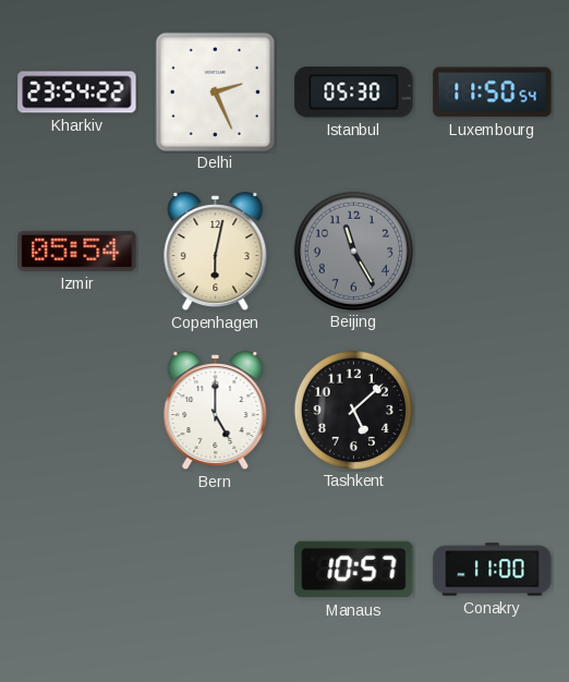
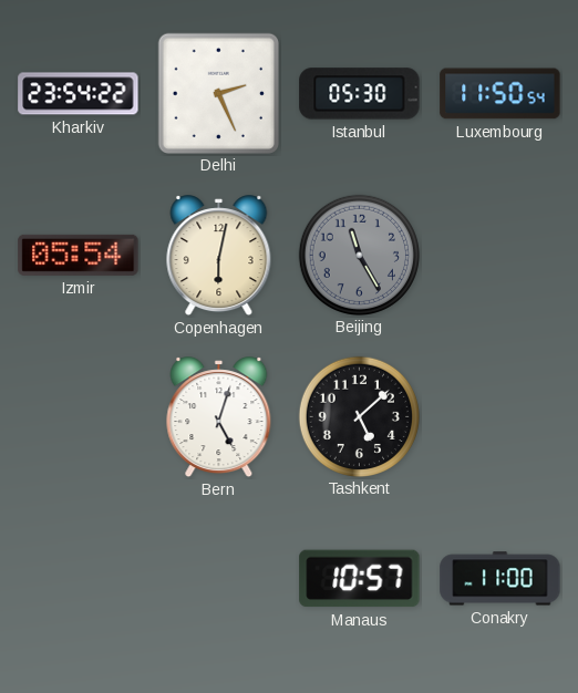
Bern: 5:00 -> 5:03
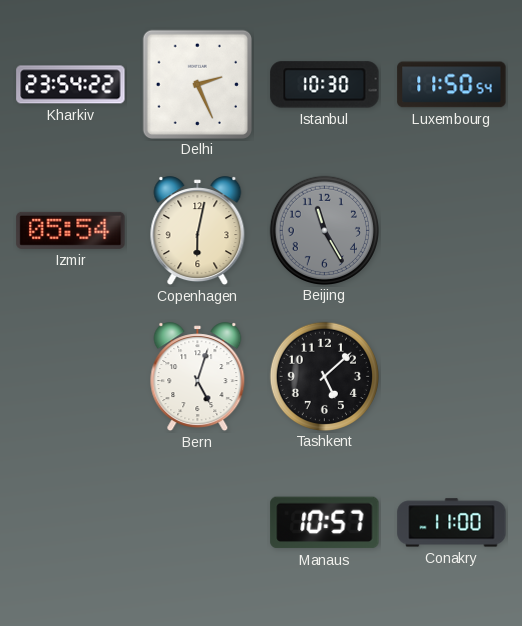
Istanbul: 05:30 -> 10:30
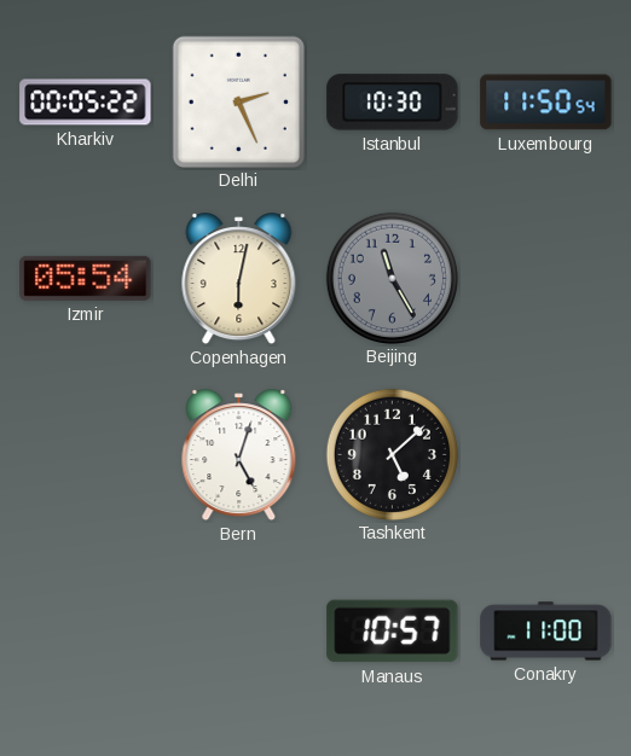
Kharkiv: 23:54 -> 00:05
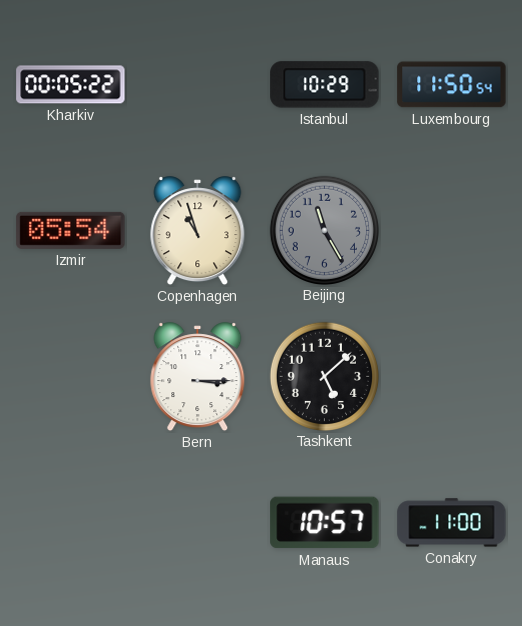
Delhi: 2:26 -> none
Istanbul: 10:30 -> 10:29
Copenhagen: 6:02 -> 10:57
Bern: 5:03 -> 3:15
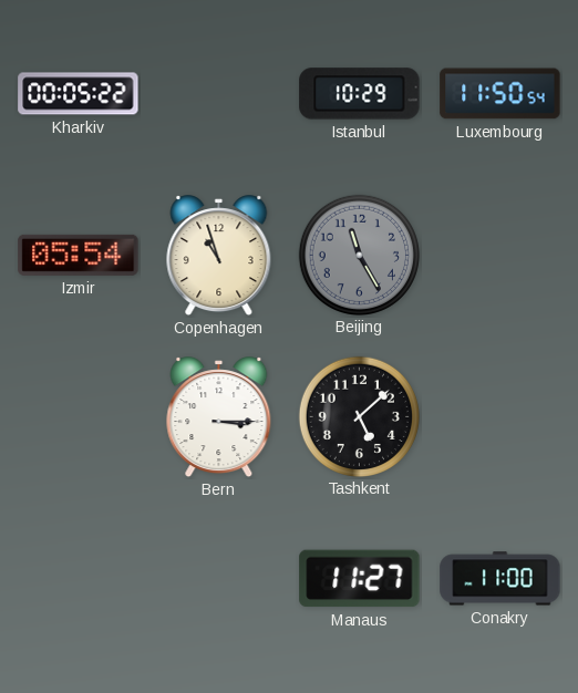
Manaus: 10:57 -> 11:27
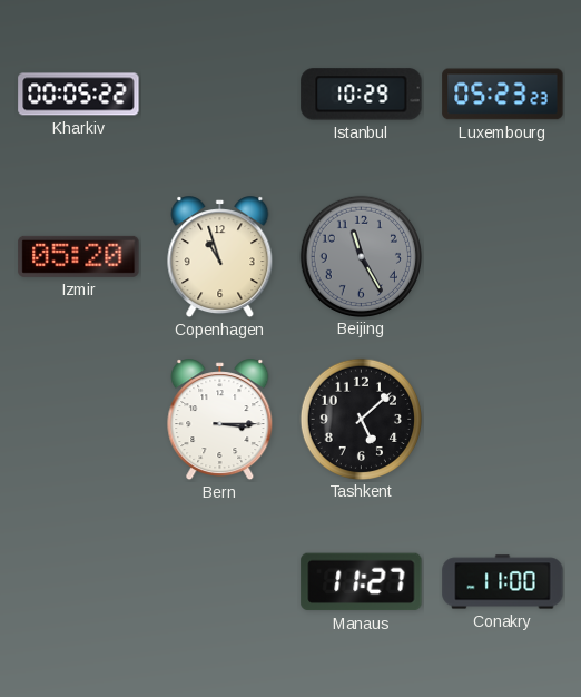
Luxembourg: 11:50 -> 05:23
Izmir: 05:54 -> 05:20
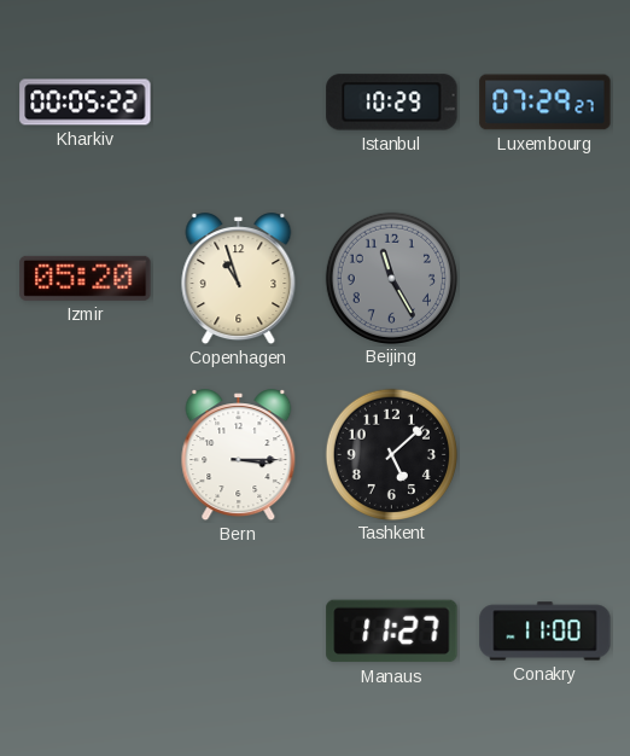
Luxembourg: 05:23 -> 07:29
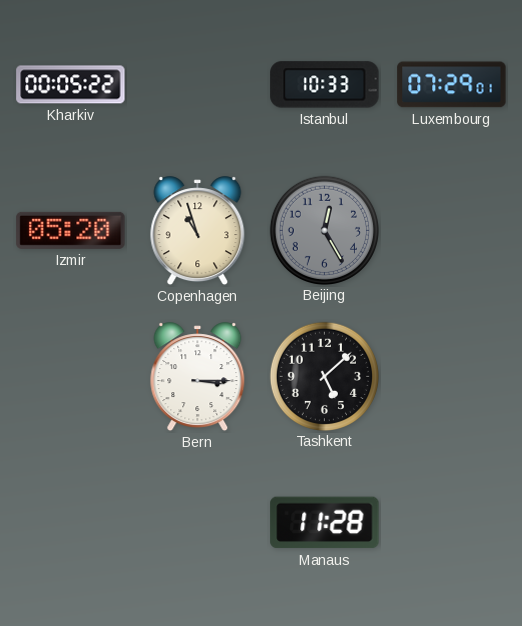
Istanbul: 10:29 -> 10:33
Luxembourg: 07:29:27 -> 07:29:01
Beijing: 11:25 -> 12:25
Manaus: 11:27 -> 11:28
Conakry: 11:00 -> none
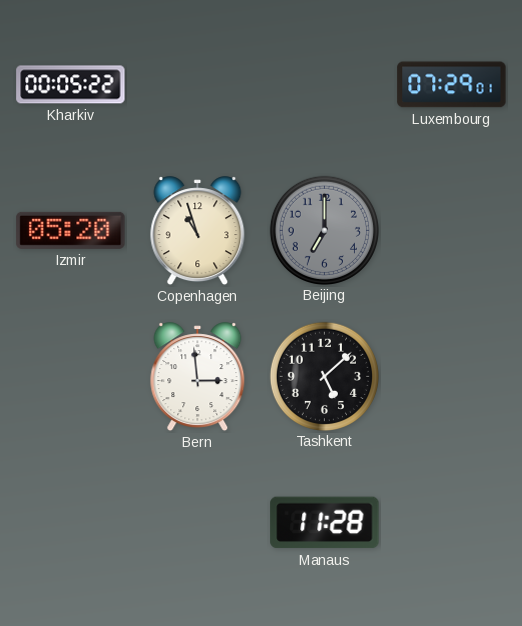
Istanbul: 10:33 -> none
Beijing: 12:25 -> 7:00
Bern: 3:15 -> 2:59
